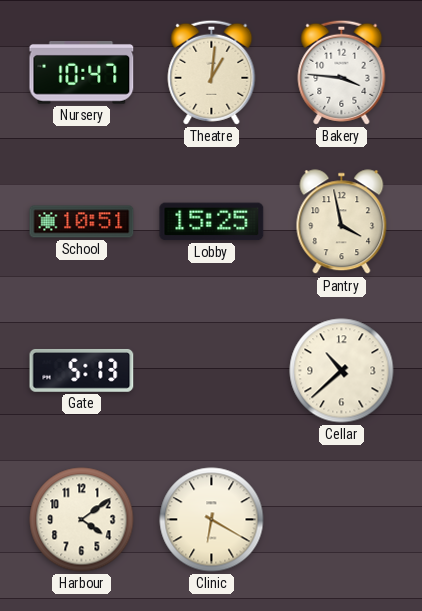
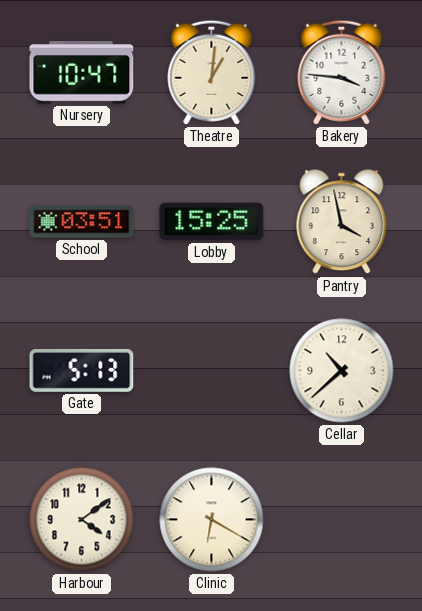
School: 10:51 -> 03:51
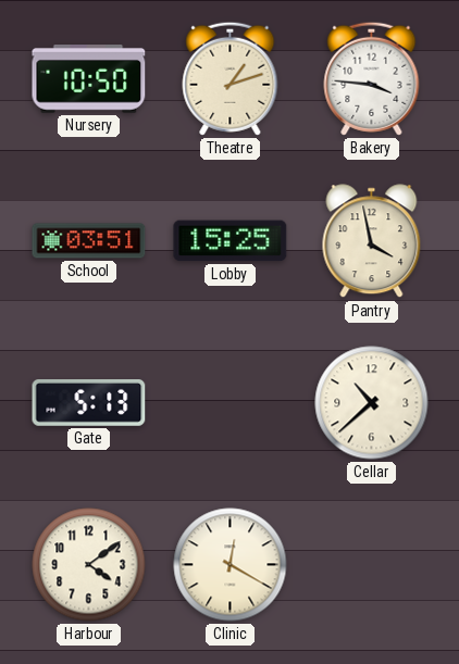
Nursery: 10:47 -> 10:50
Theatre: 1:01 -> 1:12
Clinic: 6:20 -> 12:20
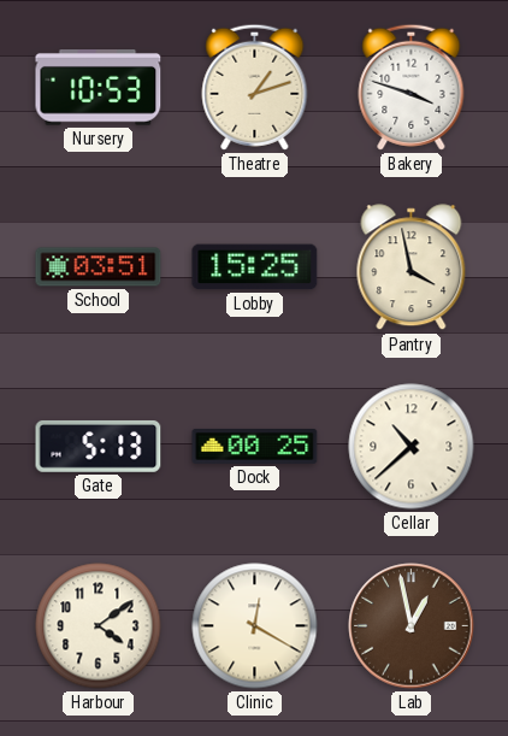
Nursery: 10:50 -> 10:53
Bakery: 3:46 -> 3:48
Dock: none -> 00:25
Lab: none -> 12:58
